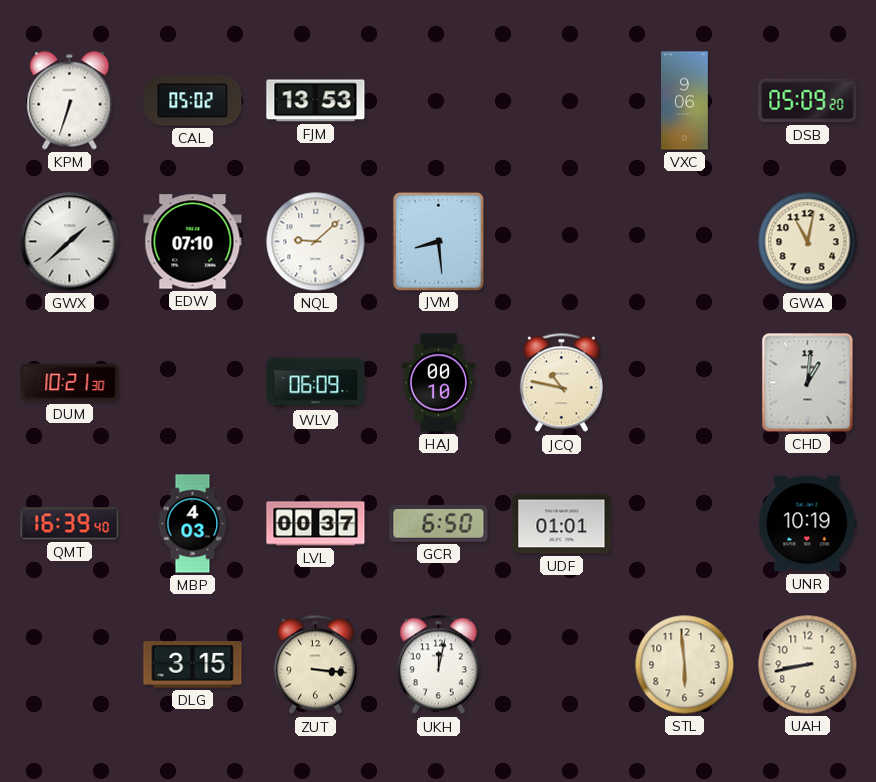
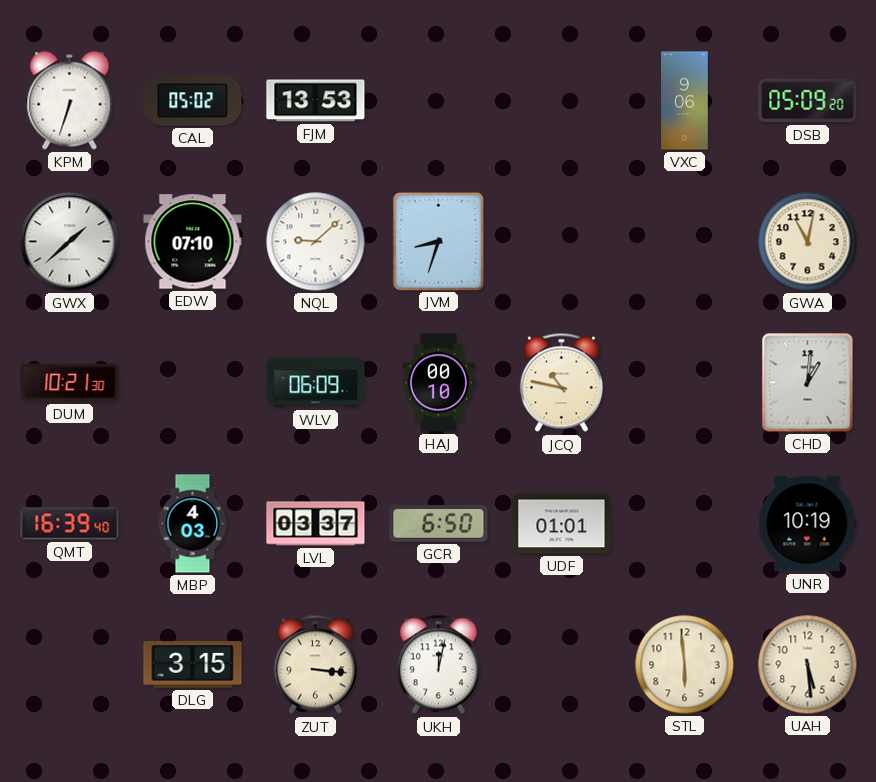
JVM: 8:29 -> 8:33
LVL: 00:37 -> 03:37
UAH: 8:43 -> 5:29
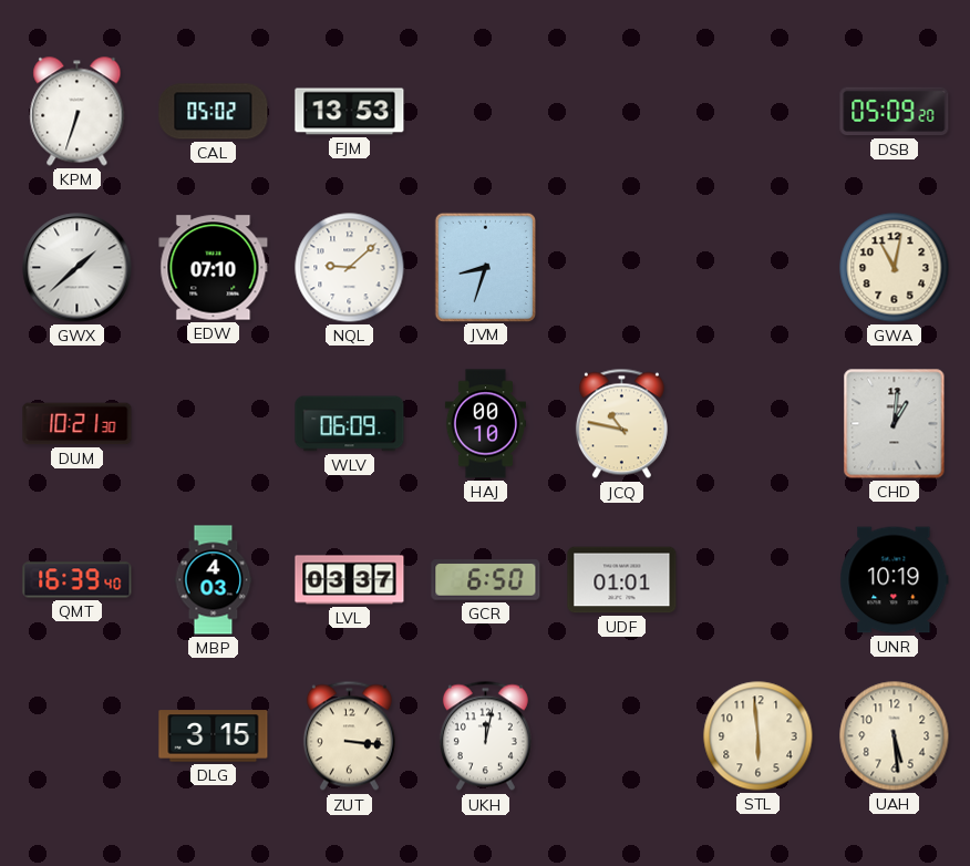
VXC: 9:06 -> none
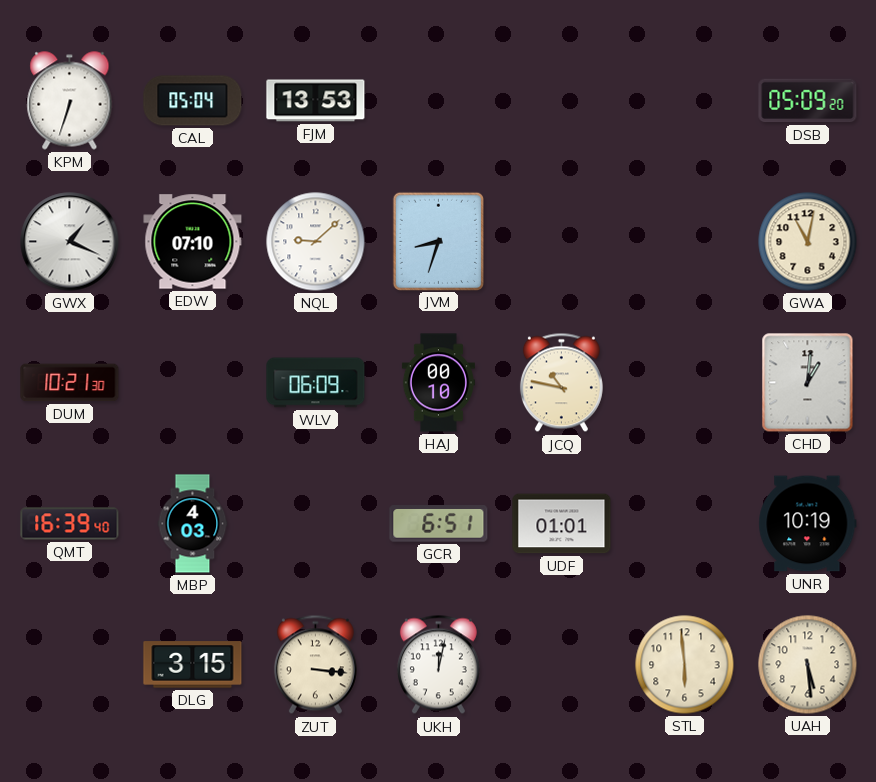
CAL: 05:02 -> 05:04
GWX: 1:38 -> 1:19
LVL: 03:37 -> none
GCR: 6:50 -> 6:51
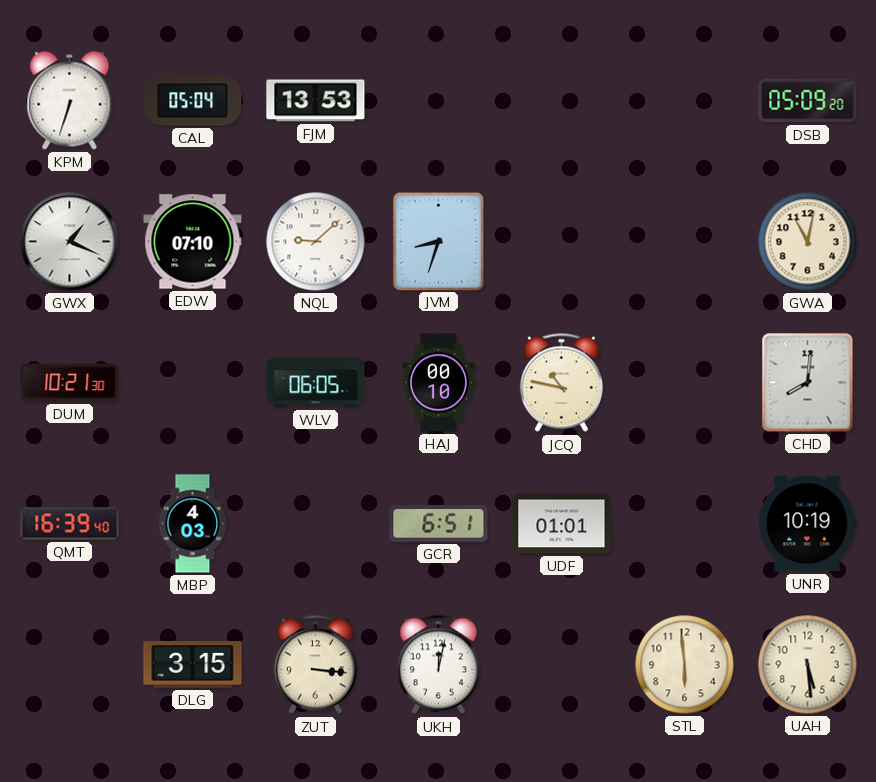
WLV: 06:09 -> 06:05
CHD: 1:01 -> 8:01
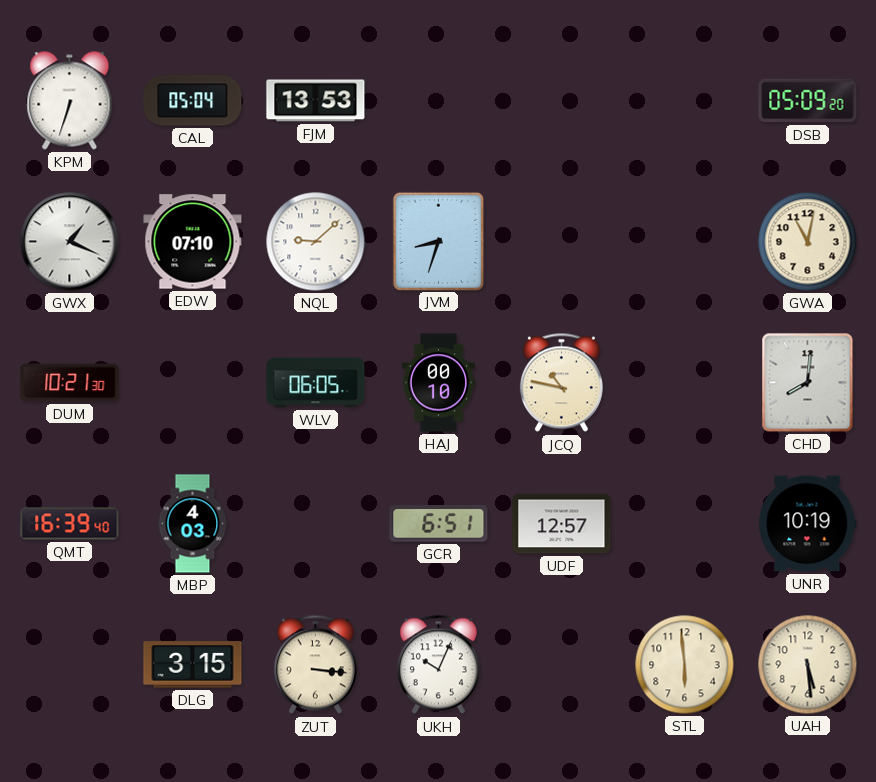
UDF: 01:01 -> 12:57
UKH: 12:02 -> 10:04
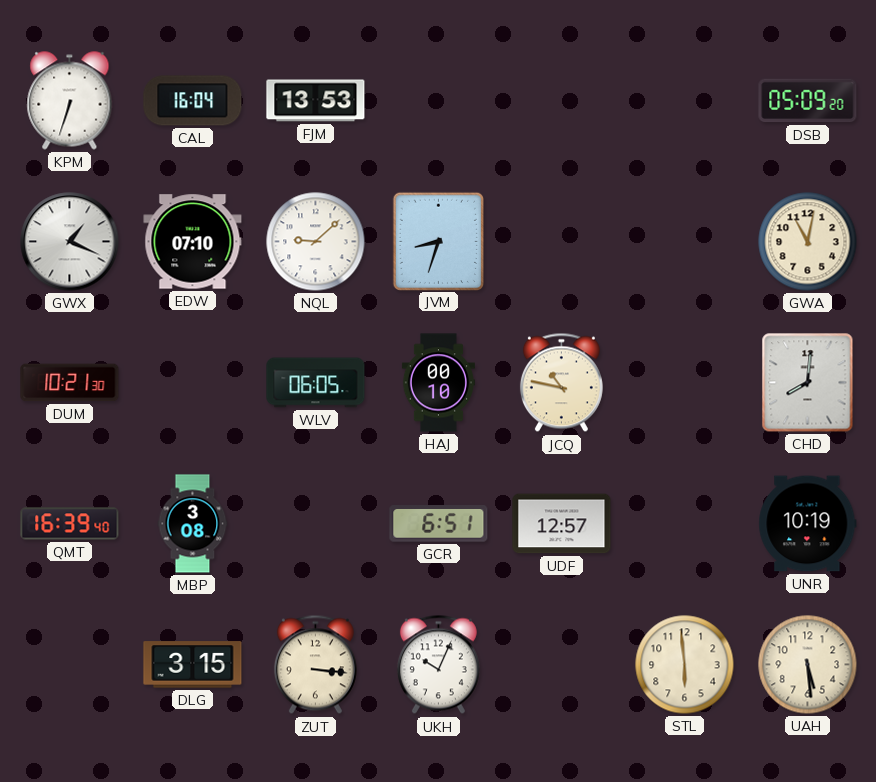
CAL: 05:04 -> 16:04
MBP: 4:03 -> 3:08
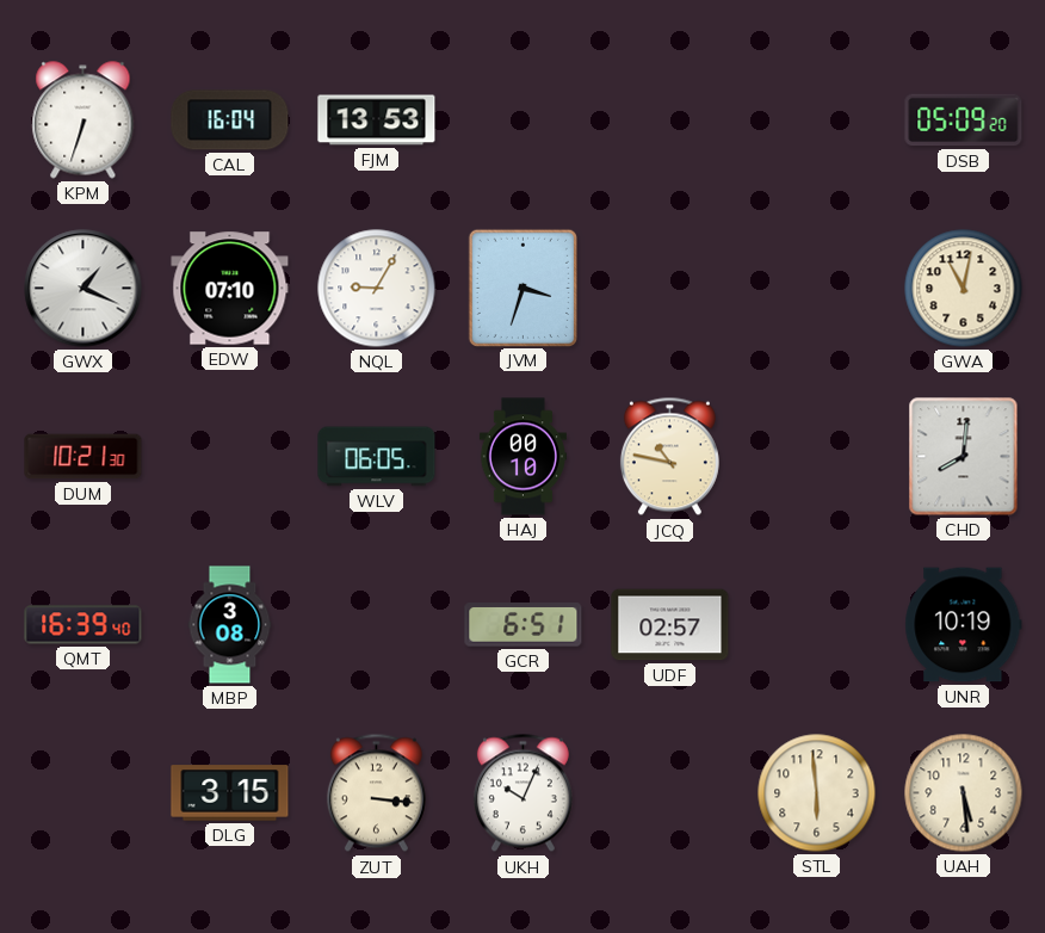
NQL: 9:08 -> 9:05
JVM: 8:33 -> 3:33
UDF: 12:57 -> 02:57
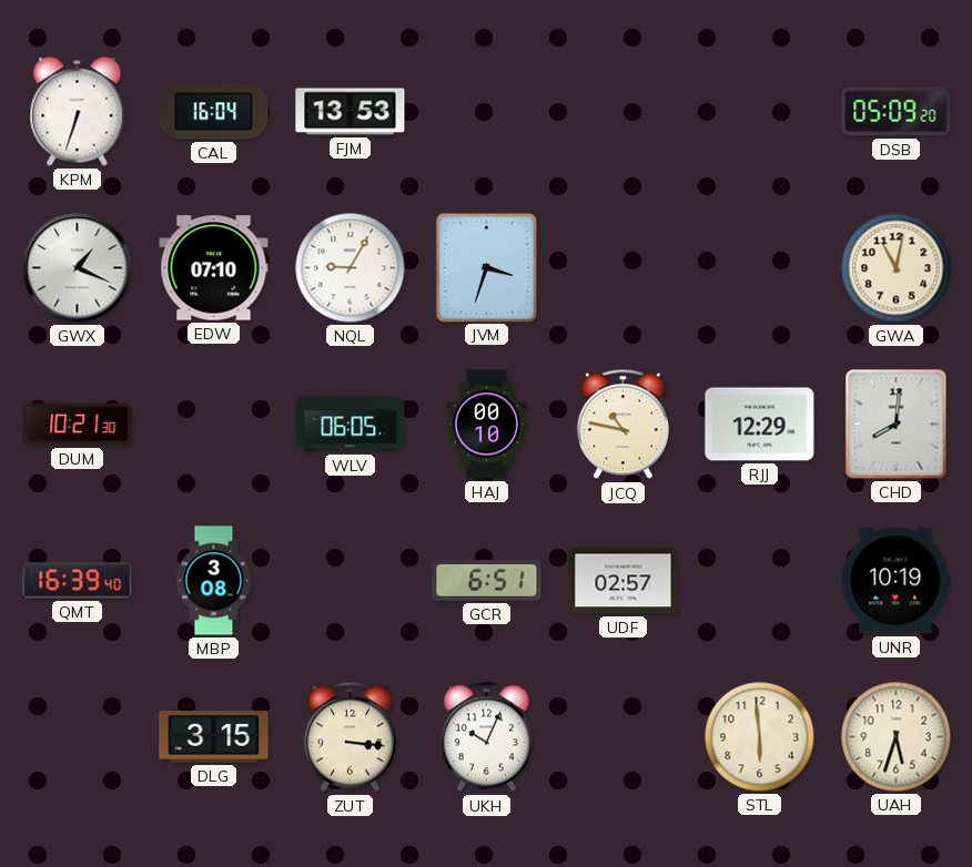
RJJ: none -> 12:29
UAH: 5:29 -> 5:33
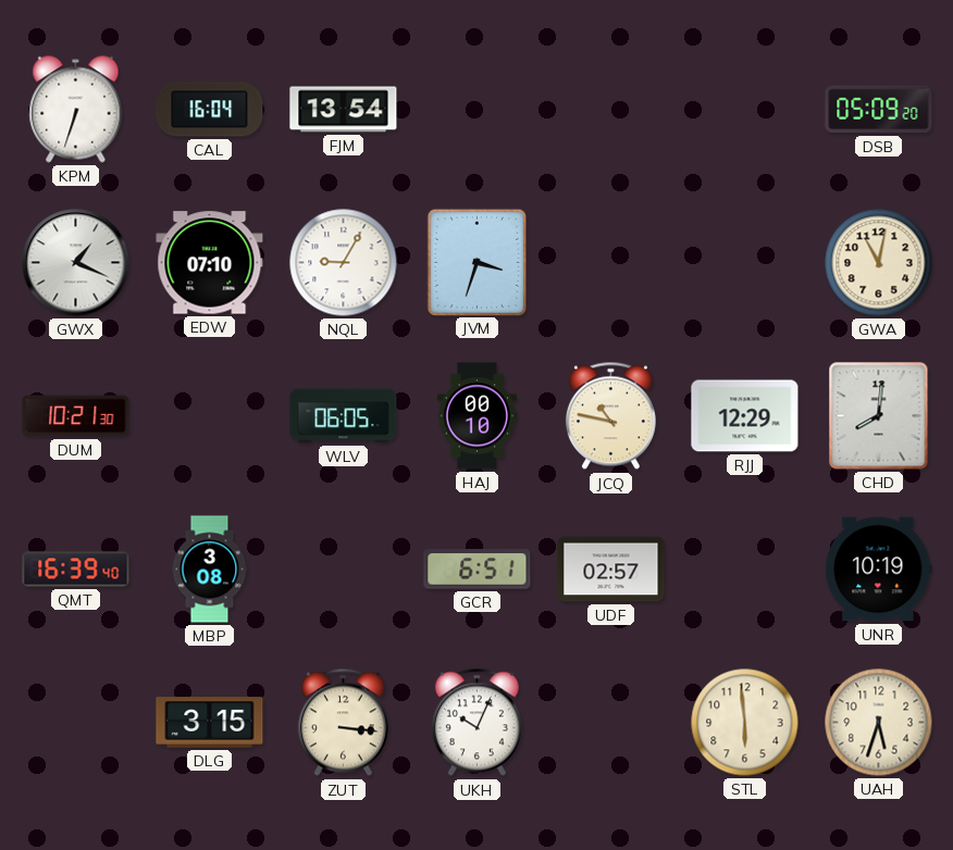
FJM: 13:53 -> 13:54
